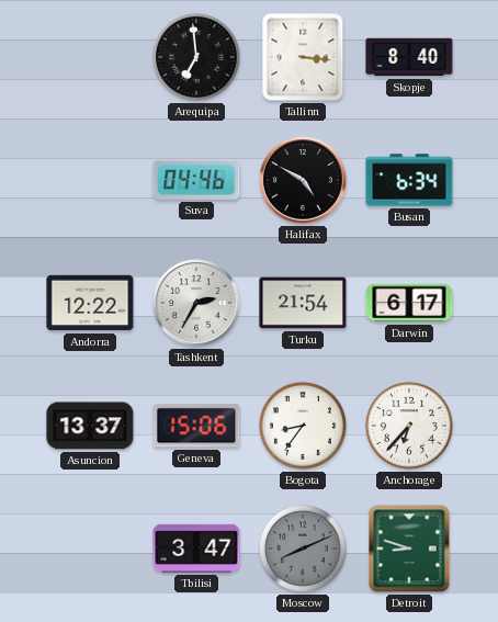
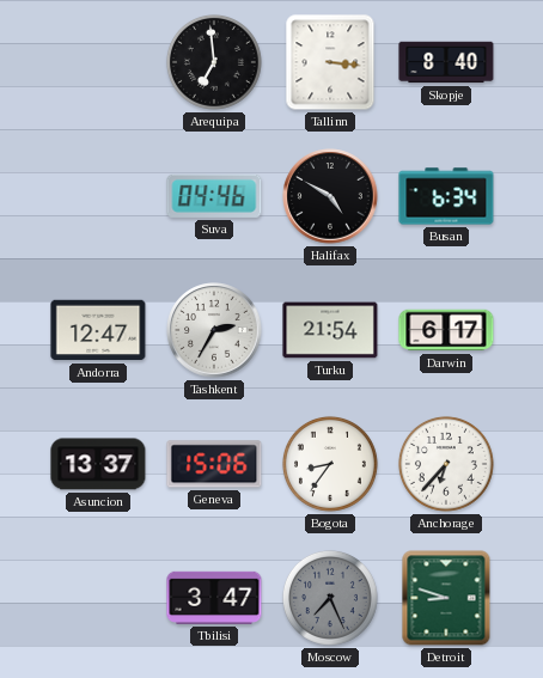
Andorra: 12:22 -> 12:47
Moscow: 8:11 -> 7:26
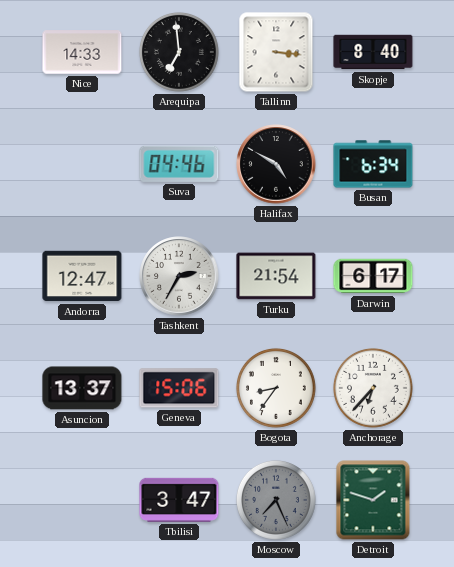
Nice: none -> 14:33
Detroit: 8:48 -> 1:48
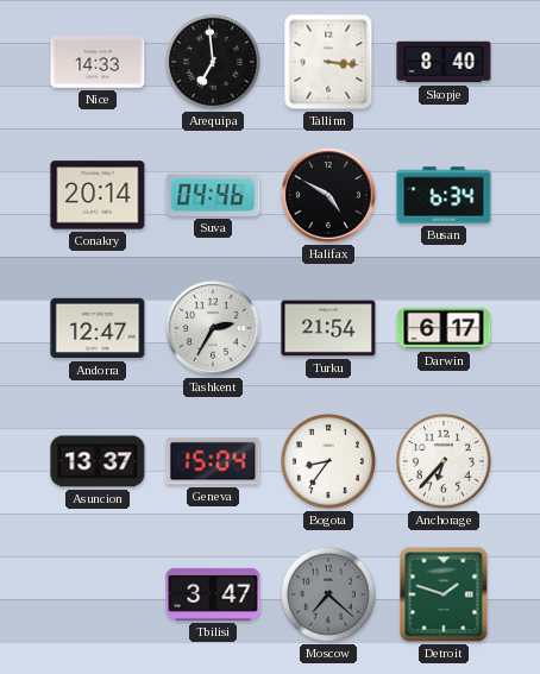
Conakry: none -> 20:14
Geneva: 15:06 -> 15:04
Moscow: 7:26 -> 7:22
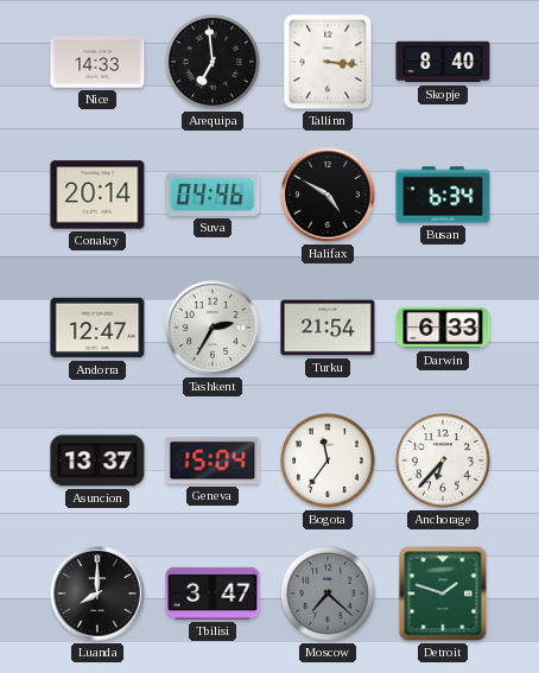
Darwin: 6:17 -> 6:33
Bogota: 8:36 -> 11:36
Luanda: none -> 8:00
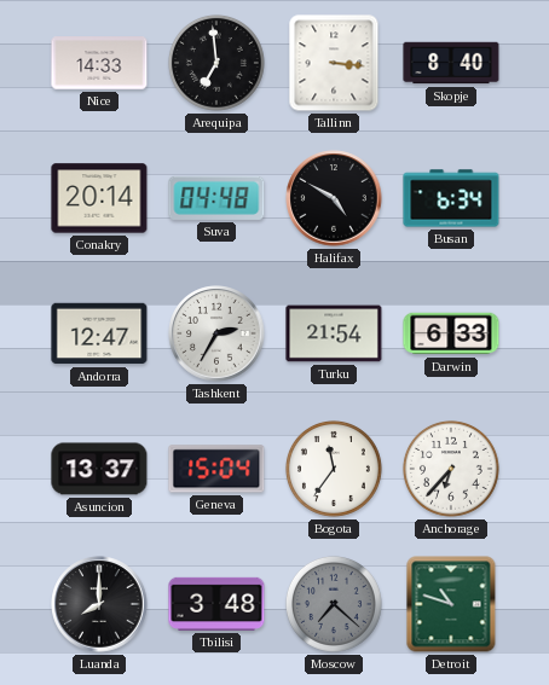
Suva: 04:46 -> 04:48
Tbilisi: 3:47 -> 3:48
Detroit: 1:48 -> 10:48
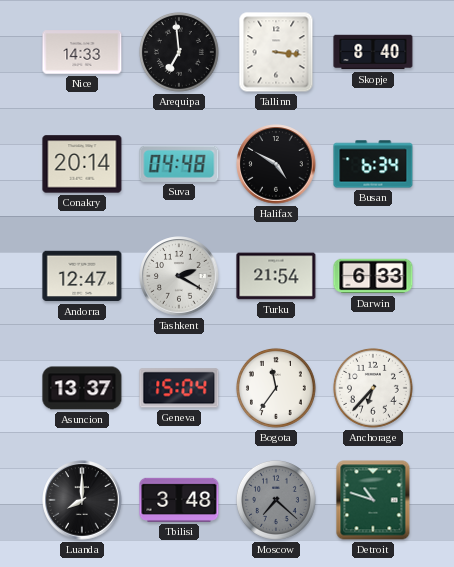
Tashkent: 2:35 -> 2:20
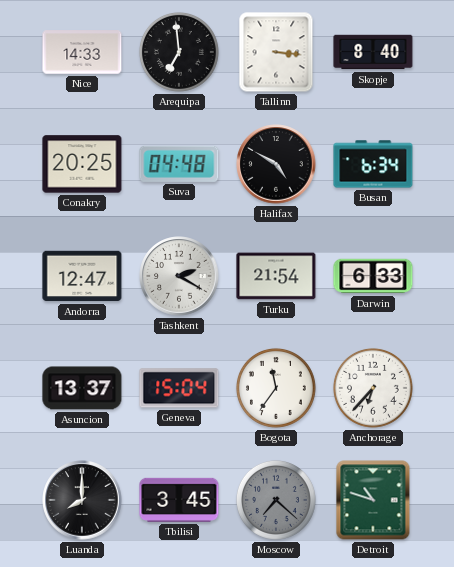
Conakry: 20:14 -> 20:25
Tbilisi: 3:48 -> 3:45
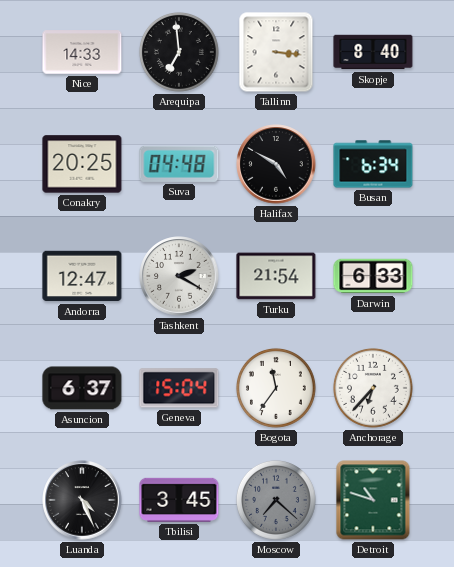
Asuncion: 13:37 -> 6:37
Luanda: 8:00 -> 4:26
